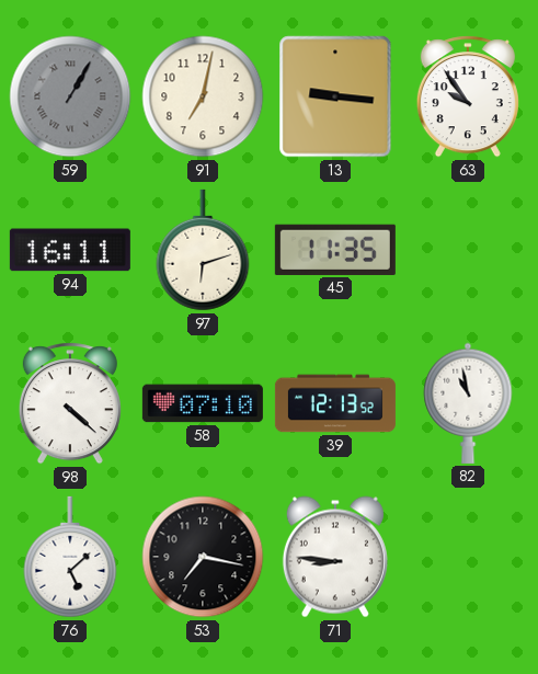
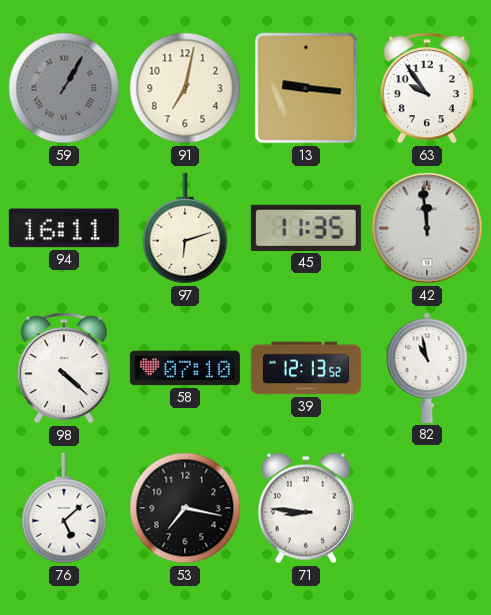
42: none -> 11:59
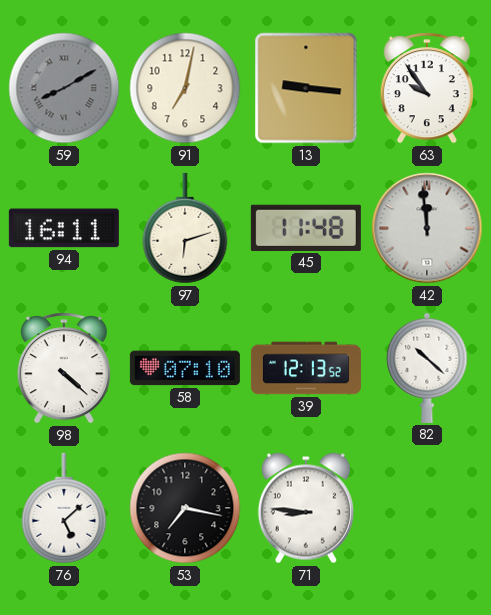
59: 1:05 -> 8:10
45: 11:35 -> 11:48
82: 10:58 -> 10:22
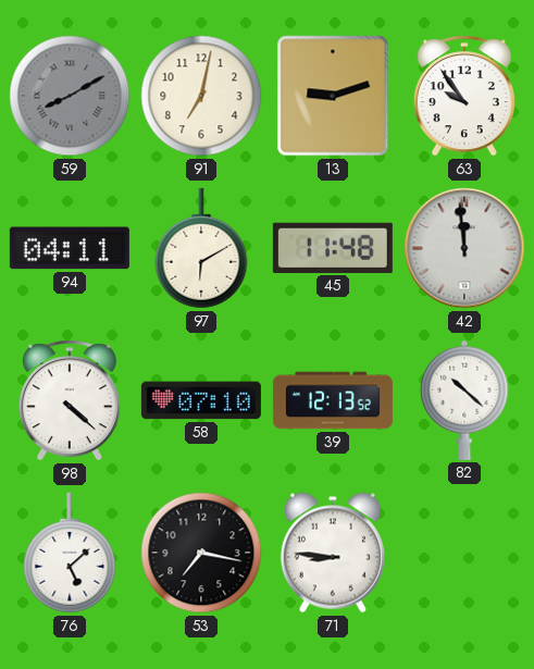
13: 9:16 -> 9:12
94: 16:11 -> 04:11
97: 6:12 -> 6:10
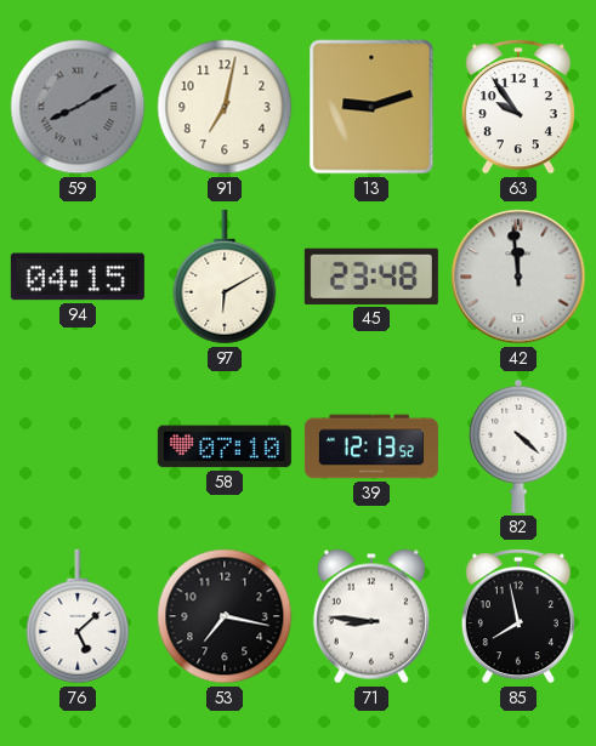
94: 04:11 -> 04:15
45: 11:48 -> 23:48
98: 4:22 -> none
82: 10:22 -> 4:22
85: none -> 7:58
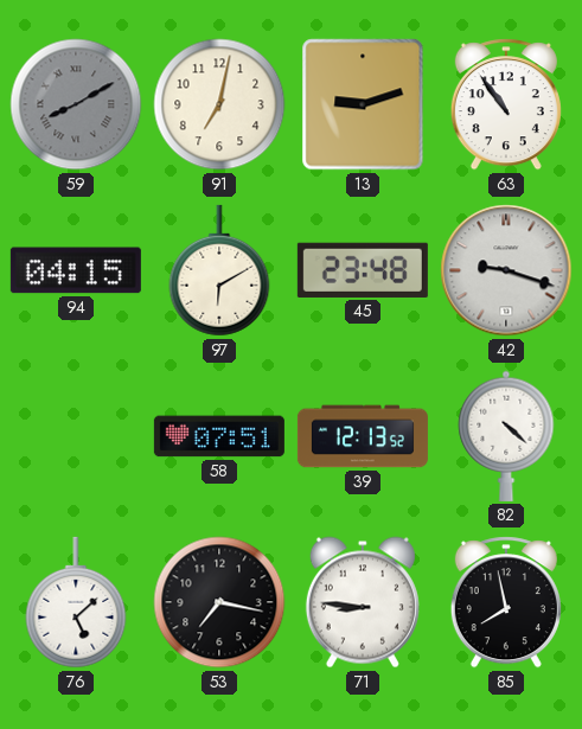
63: 9:54 -> 10:54
42: 11:59 -> 9:18
58: 07:10 -> 07:51
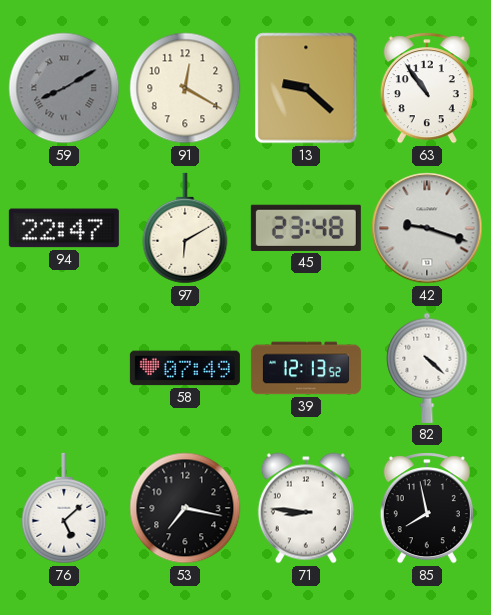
91: 7:02 -> 12:20
13: 9:12 -> 9:22
94: 04:15 -> 22:47
58: 07:51 -> 07:49
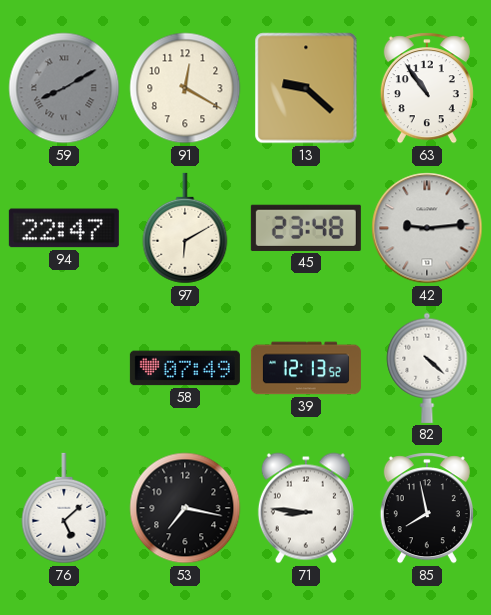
42: 9:18 -> 9:14
